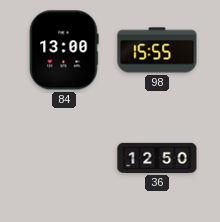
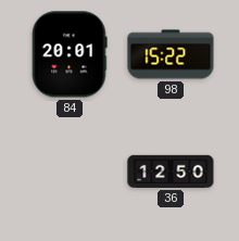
84: 13:00 -> 20:01
98: 15:55 -> 15:22
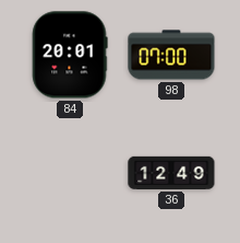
98: 15:22 -> 07:00
36: 12:50 -> 12:49
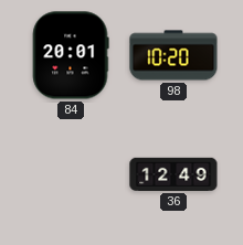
98: 07:00 -> 10:20
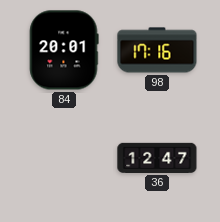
98: 10:20 -> 17:16
36: 12:49 -> 12:47
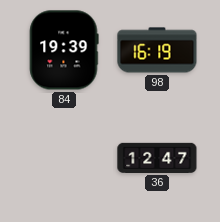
84: 20:01 -> 19:39
98: 17:16 -> 16:19
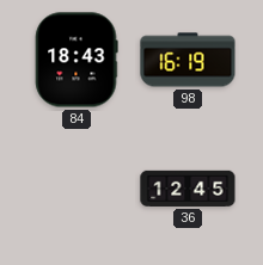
84: 19:39 -> 18:43
36: 12:47 -> 12:45
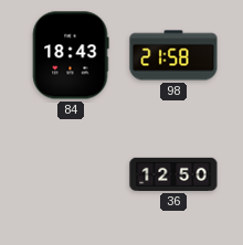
98: 16:19 -> 21:58
36: 12:45 -> 12:50
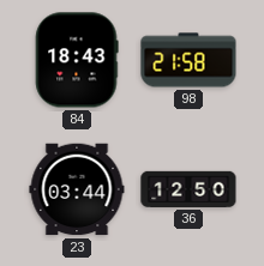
23: none -> 03:44
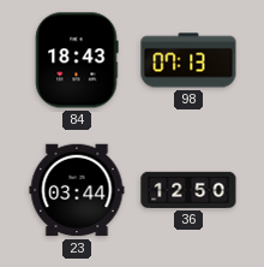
98: 21:58 -> 07:13
